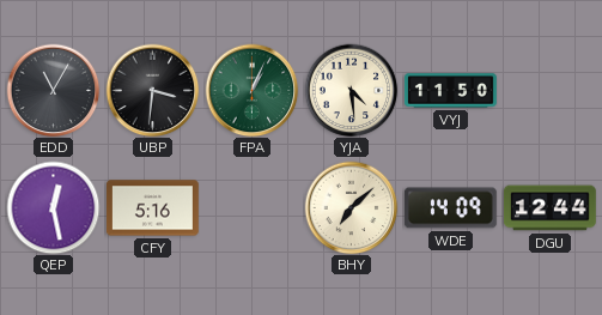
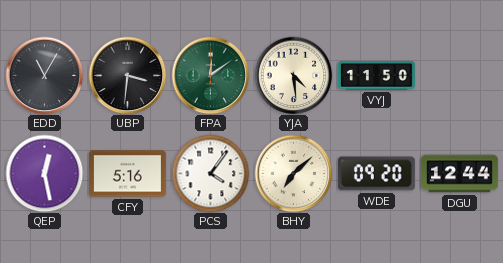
FPA: 1:04 -> 12:09
PCS: none -> 4:06
WDE: 14:09 -> 09:20
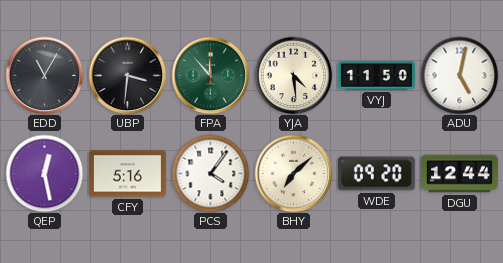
FPA: 12:09 -> 11:53
ADU: none -> 5:02
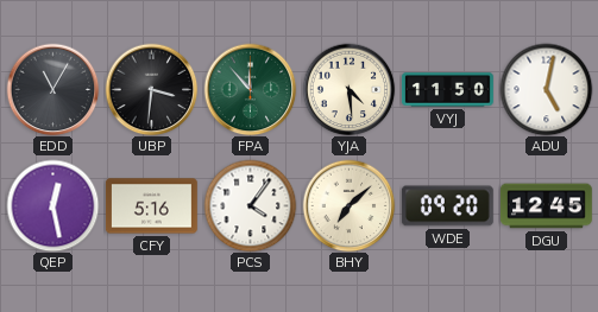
DGU: 12:44 -> 12:45
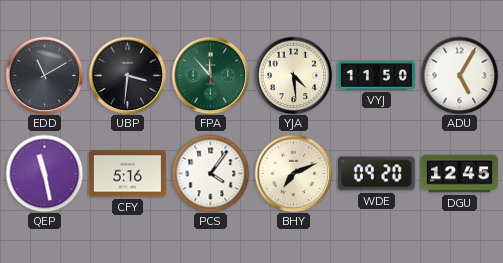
EDD: 11:05 -> 11:10
ADU: 5:02 -> 5:05
QEP: 12:28 -> 11:28
BHY: 7:08 -> 7:11
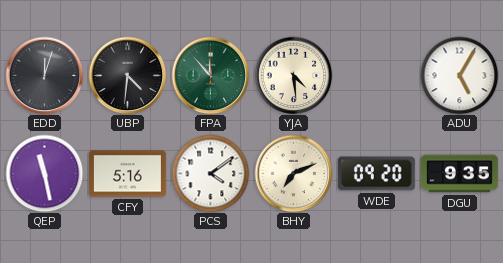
EDD: 11:10 -> 12:03
UBP: 3:31 -> 4:31
VYJ: 11:50 -> none
PCS: 4:06 -> 4:09
DGU: 12:45 -> 9:35
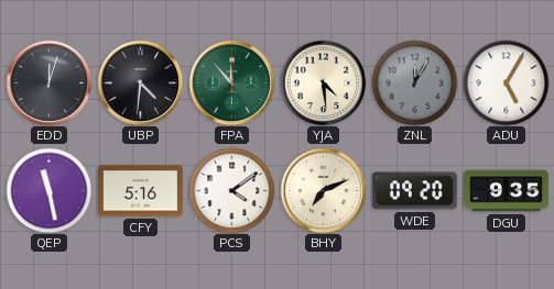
ZNL: none -> 12:05
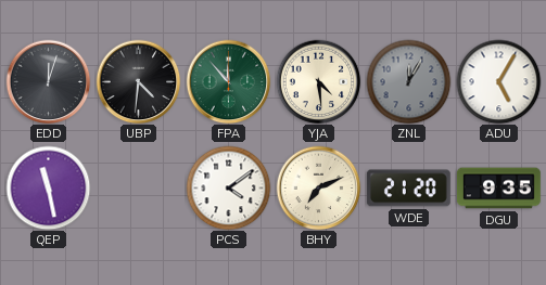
CFY: 5:16 -> none
WDE: 09:20 -> 21:20
